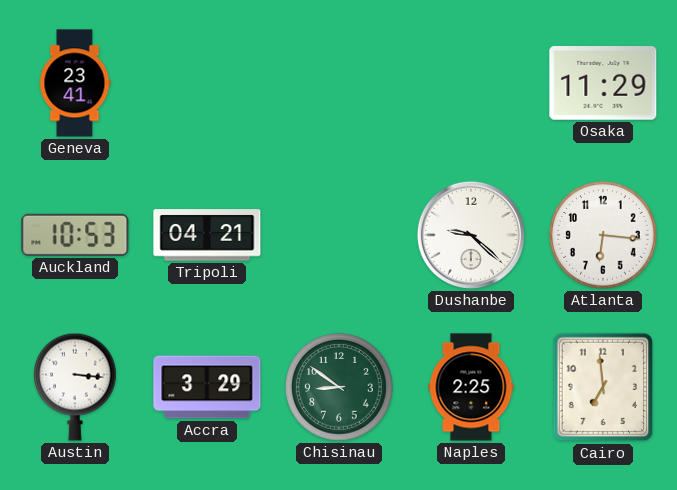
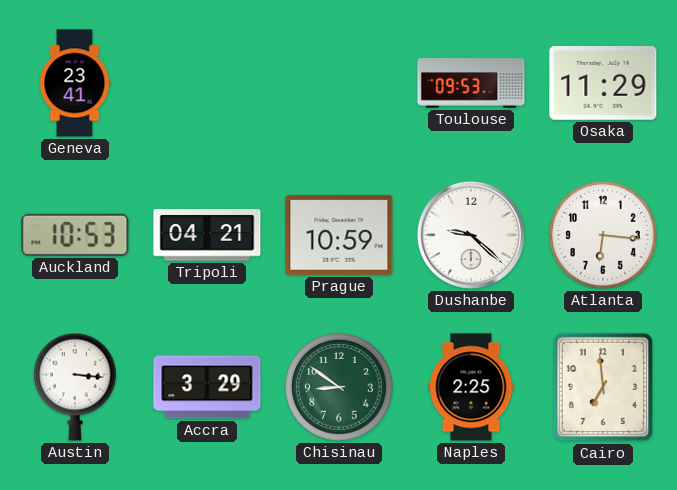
Toulouse: none -> 09:53
Prague: none -> 10:59
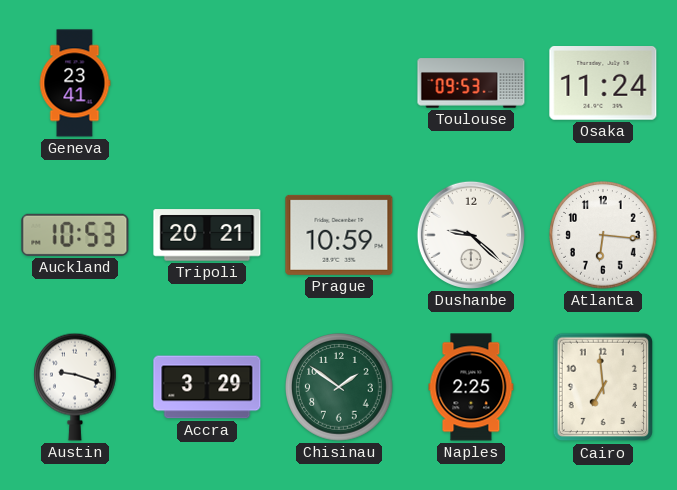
Osaka: 11:29 -> 11:24
Tripoli: 04:21 -> 20:21
Austin: 3:16 -> 9:18
Chisinau: 8:51 -> 1:51
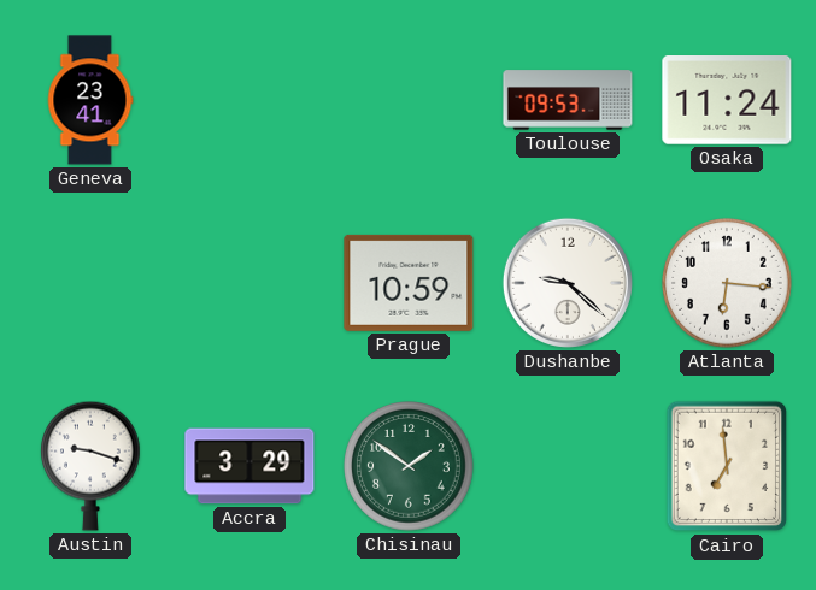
Auckland: 10:53 -> none
Tripoli: 20:21 -> none
Naples: 2:25 -> none
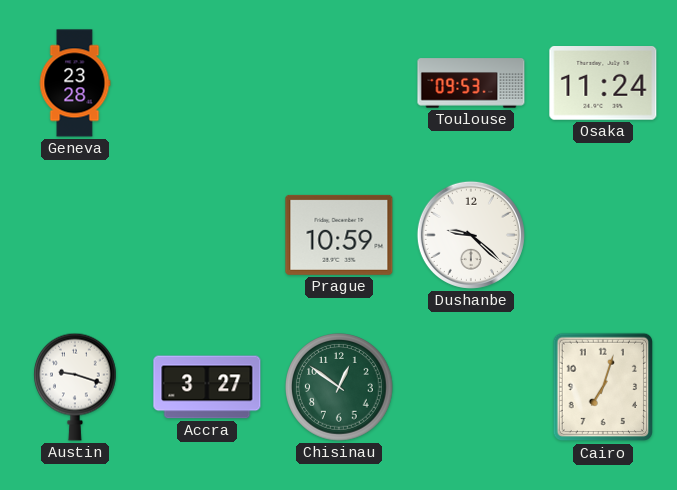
Geneva: 23:41 -> 23:28
Atlanta: 6:16 -> none
Accra: 3:29 -> 3:27
Chisinau: 1:51 -> 12:51
Cairo: 6:59 -> 7:03
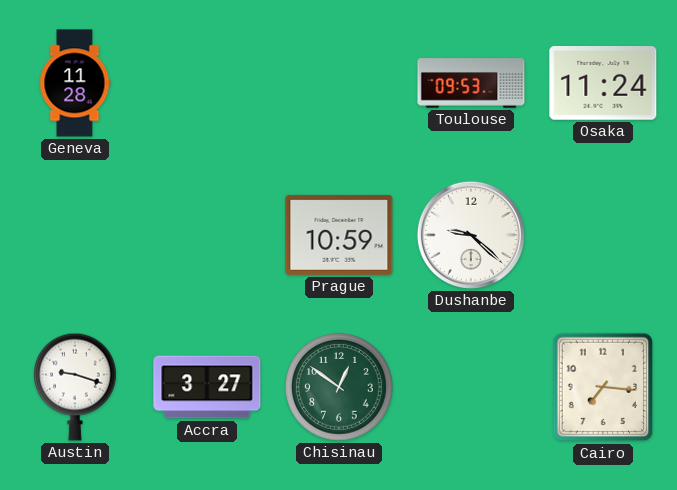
Geneva: 23:28 -> 11:28
Cairo: 7:03 -> 7:16
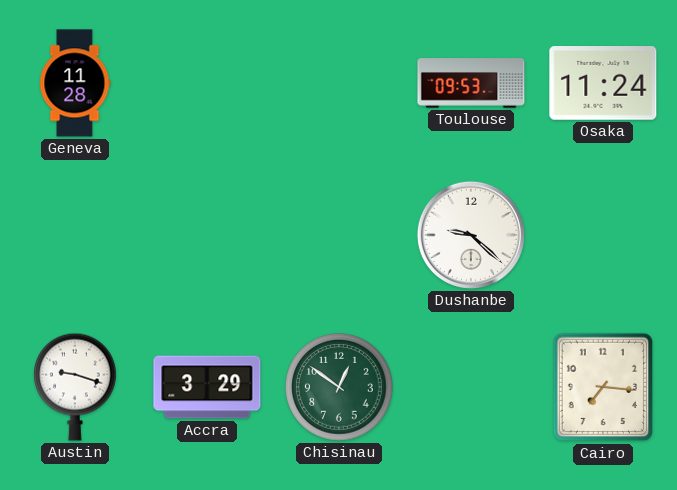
Prague: 10:59 -> none
Accra: 3:27 -> 3:29
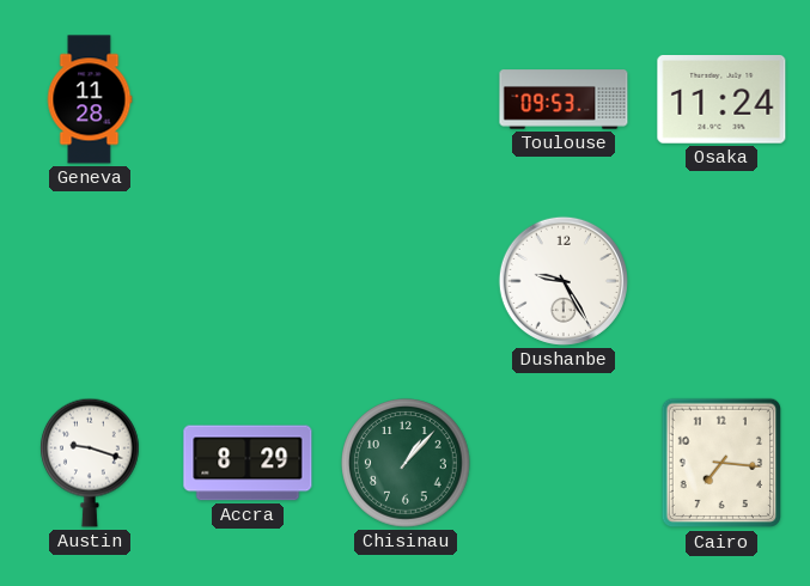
Dushanbe: 9:22 -> 9:25
Accra: 3:29 -> 8:29
Chisinau: 12:51 -> 1:07
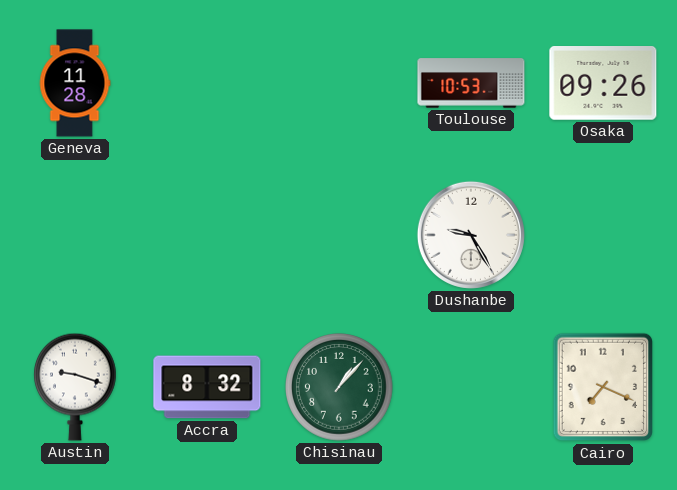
Toulouse: 09:53 -> 10:53
Osaka: 11:24 -> 09:26
Accra: 8:29 -> 8:32
Cairo: 7:16 -> 7:19
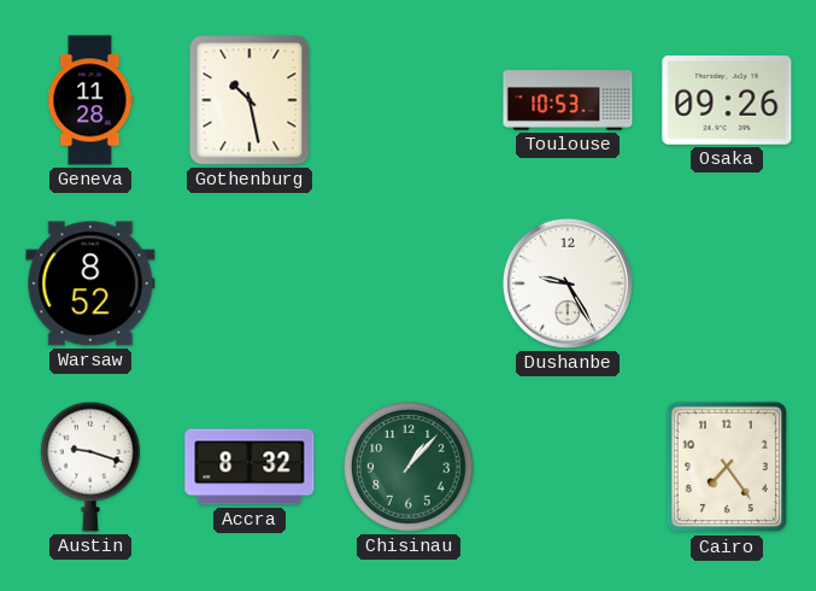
Gothenburg: none -> 10:28
Warsaw: none -> 8:52
Cairo: 7:19 -> 7:24
